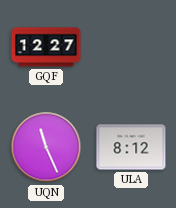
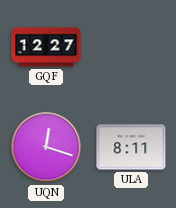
UQN: 11:26 -> 12:18
ULA: 8:12 -> 8:11
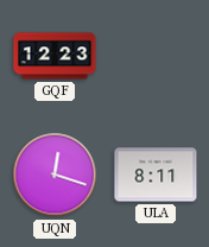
GQF: 12:27 -> 12:23
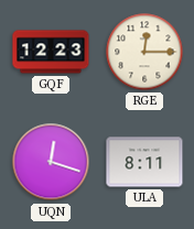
RGE: none -> 12:15
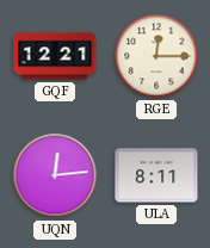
GQF: 12:23 -> 12:21
UQN: 12:18 -> 12:14
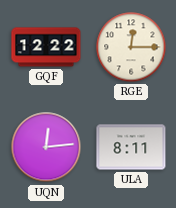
GQF: 12:21 -> 12:22
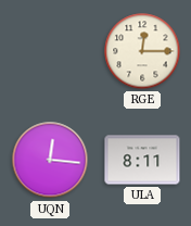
GQF: 12:22 -> none
UQN: 12:14 -> 12:16
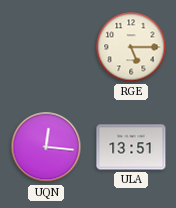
RGE: 12:15 -> 5:15
ULA: 8:11 -> 13:51
